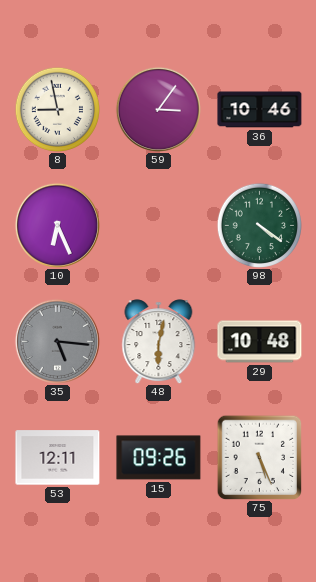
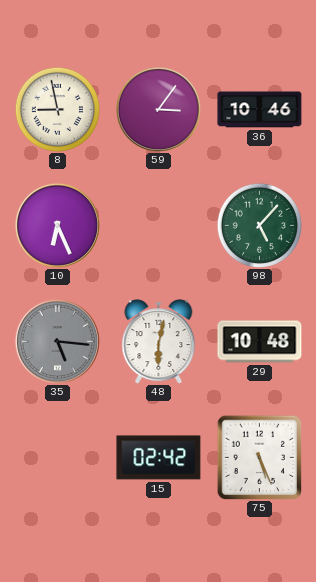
98: 4:21 -> 5:07
53: 12:11 -> none
15: 09:26 -> 02:42
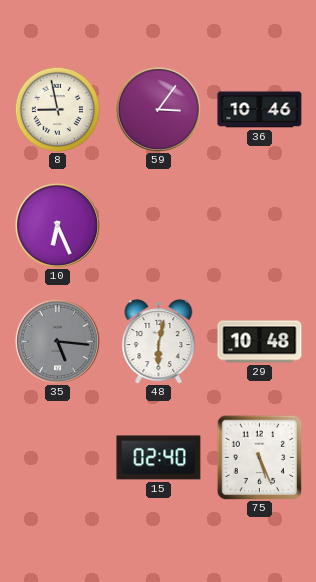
98: 5:07 -> none
15: 02:42 -> 02:40
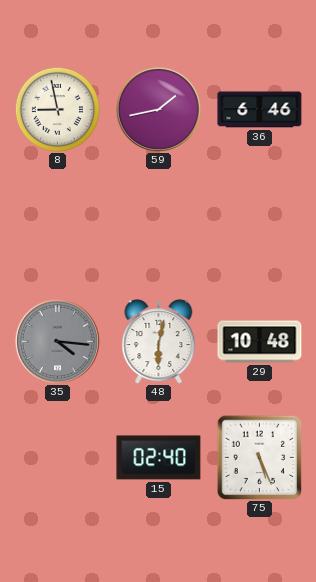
59: 3:06 -> 1:43
36: 10:46 -> 6:46
10: 6:26 -> none
35: 5:16 -> 4:16
